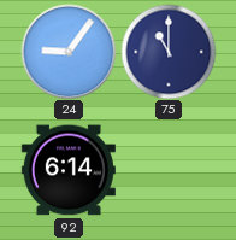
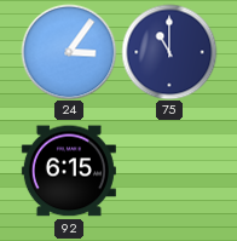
24: 9:06 -> 3:06
92: 6:14 -> 6:15
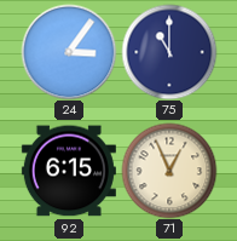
71: none -> 12:56
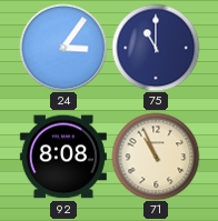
92: 6:15 -> 8:08
71: 12:56 -> 10:56
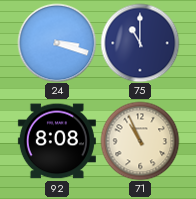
24: 3:06 -> 3:18
